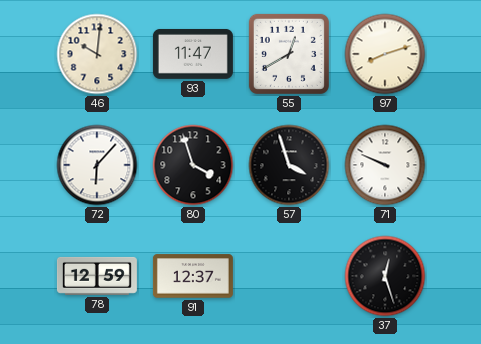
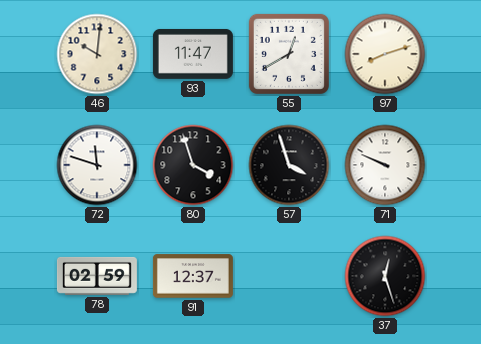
72: 6:07 -> 11:48
78: 12:59 -> 02:59
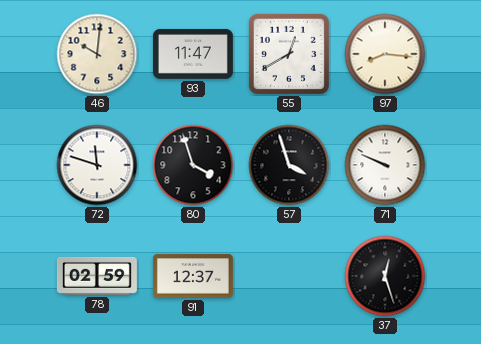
97: 8:12 -> 8:16
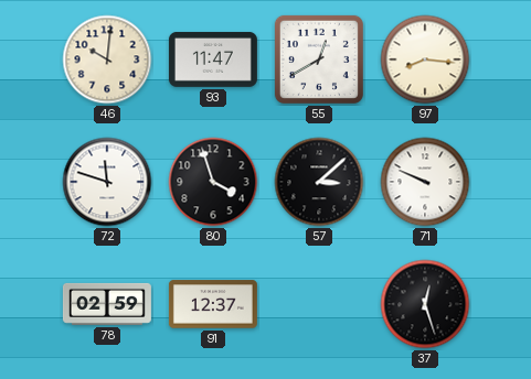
57: 3:57 -> 3:08
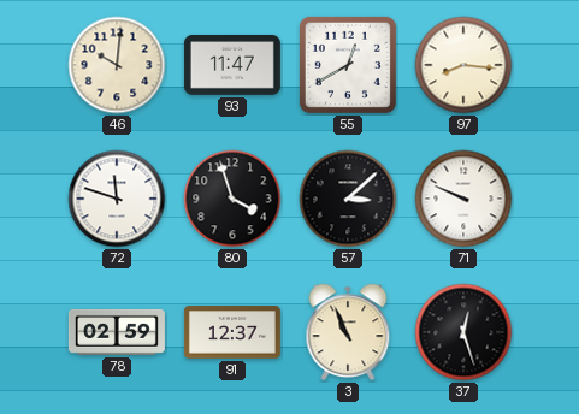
3: none -> 10:56
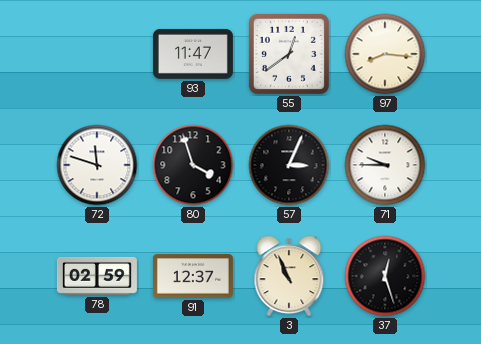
46: 10:01 -> none
55: 12:40 -> 12:39
57: 3:08 -> 3:04
71: 9:49 -> 9:45
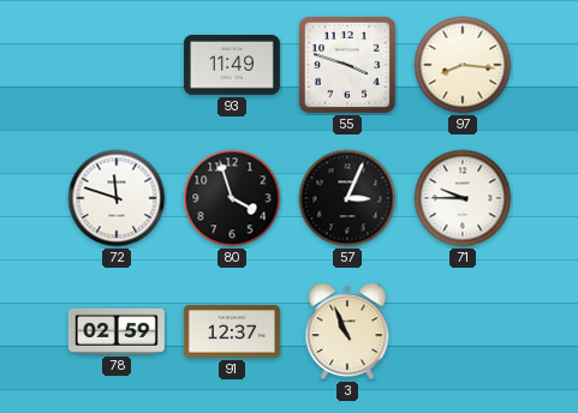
93: 11:47 -> 11:49
55: 12:39 -> 3:48
37: 12:27 -> none
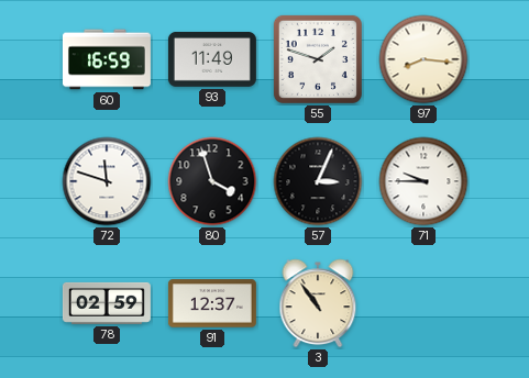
60: none -> 16:59
55: 3:48 -> 1:48
3: 10:56 -> 10:54
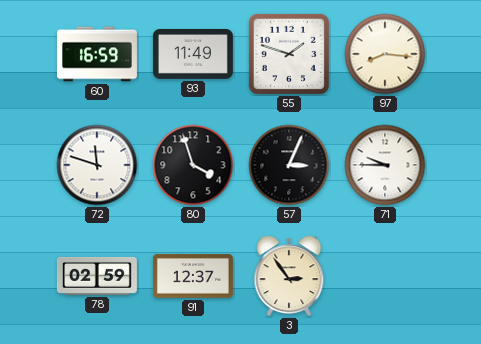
3: 10:54 -> 2:54
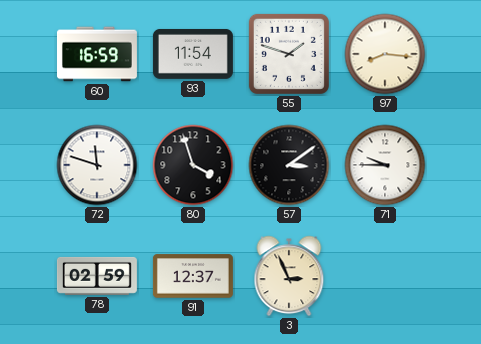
93: 11:49 -> 11:54
57: 3:04 -> 3:09
3: 2:54 -> 2:56
